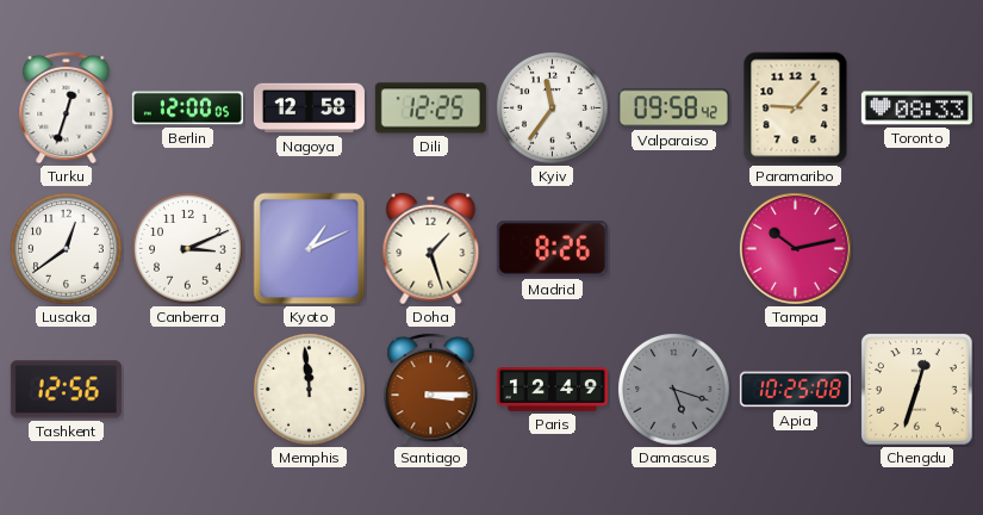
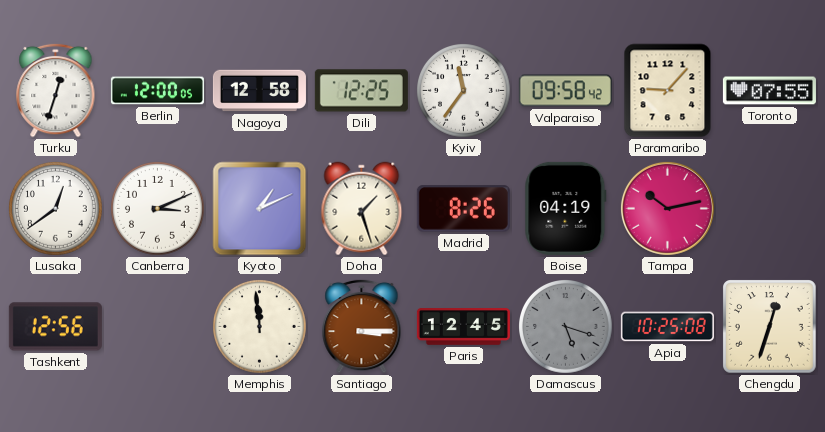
Toronto: 08:33 -> 07:55
Boise: none -> 04:19
Paris: 12:49 -> 12:45
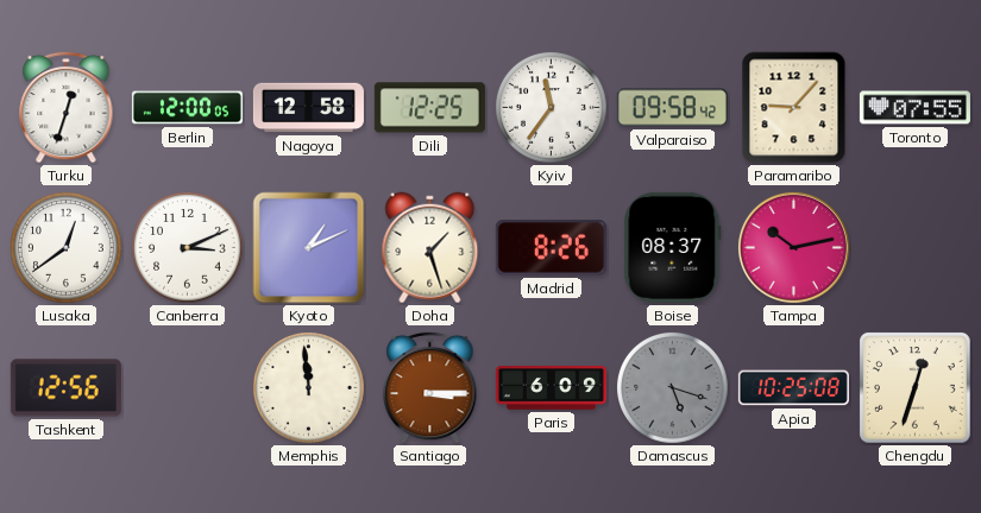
Boise: 04:19 -> 08:37
Paris: 12:45 -> 6:09
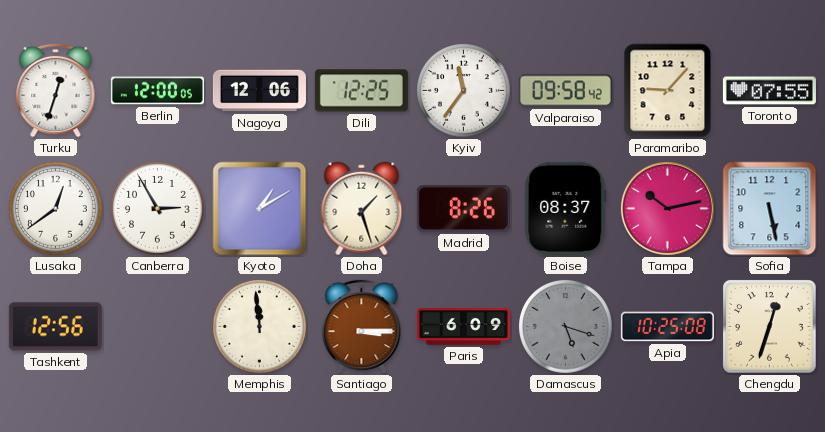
Nagoya: 12:58 -> 12:06
Canberra: 3:11 -> 2:55
Kyoto: 1:11 -> 1:10
Sofia: none -> 5:28
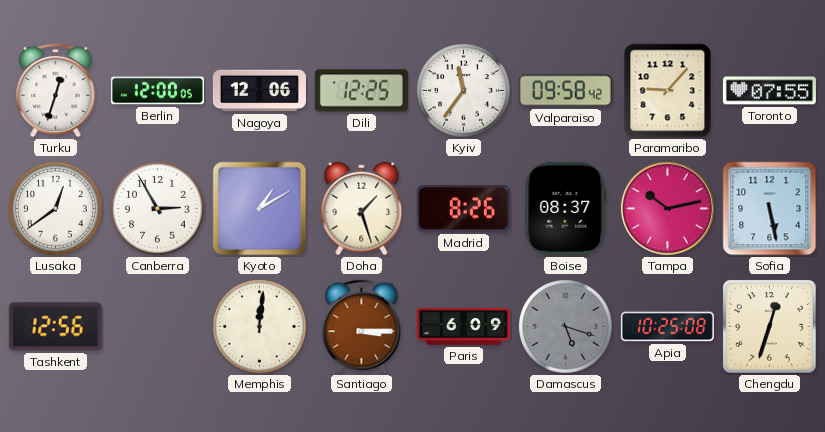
Memphis: 11:59 -> 12:01
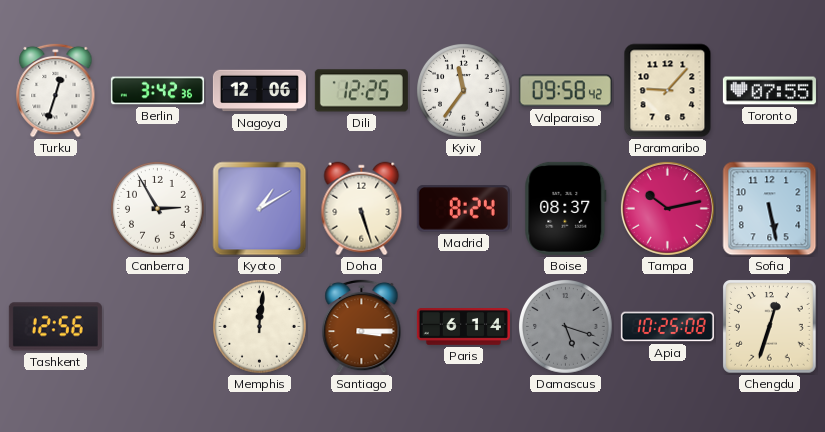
Berlin: 12:00 -> 3:42
Lusaka: 12:39 -> none
Doha: 1:27 -> 5:27
Madrid: 8:26 -> 8:24
Paris: 6:09 -> 6:14
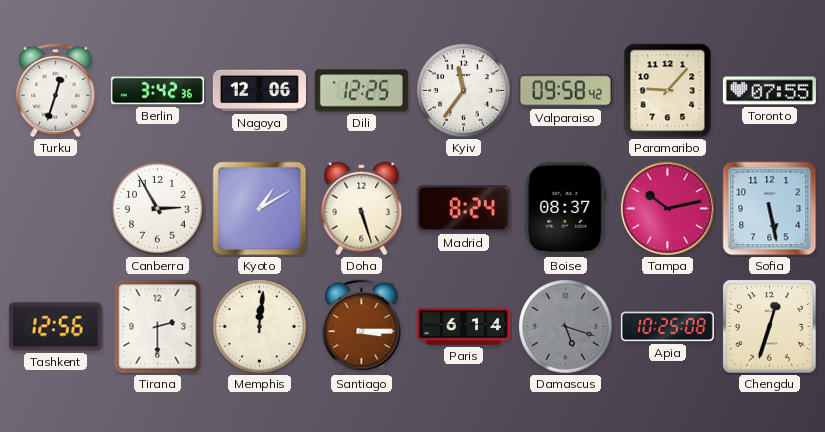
Tirana: none -> 2:30
